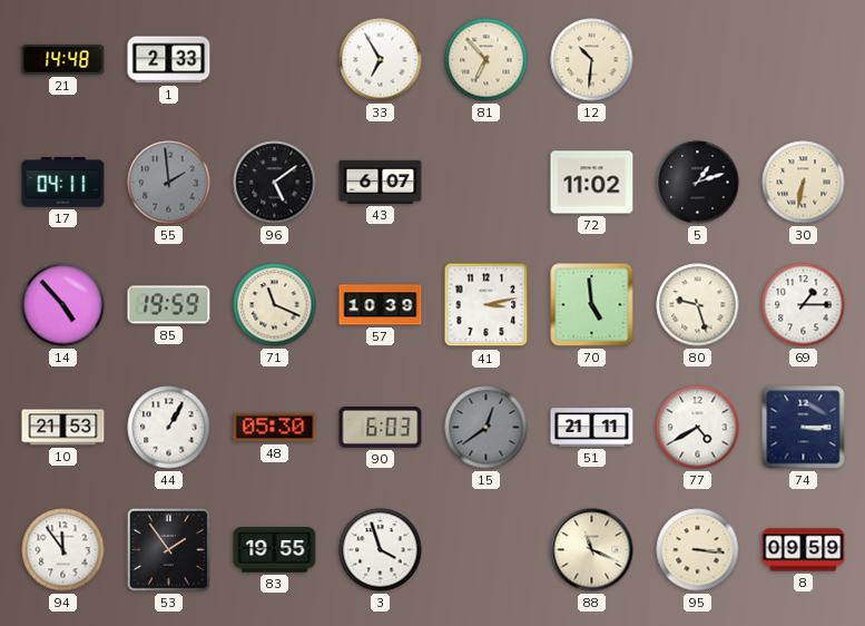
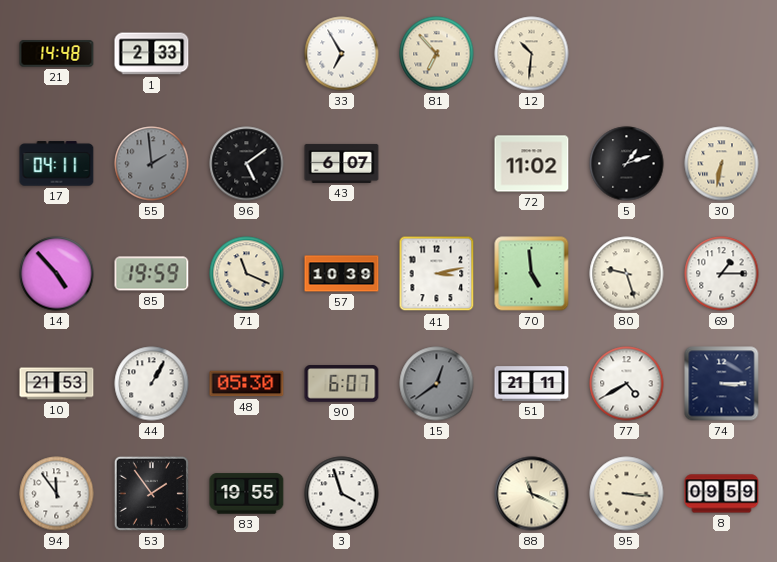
90: 6:03 -> 6:07
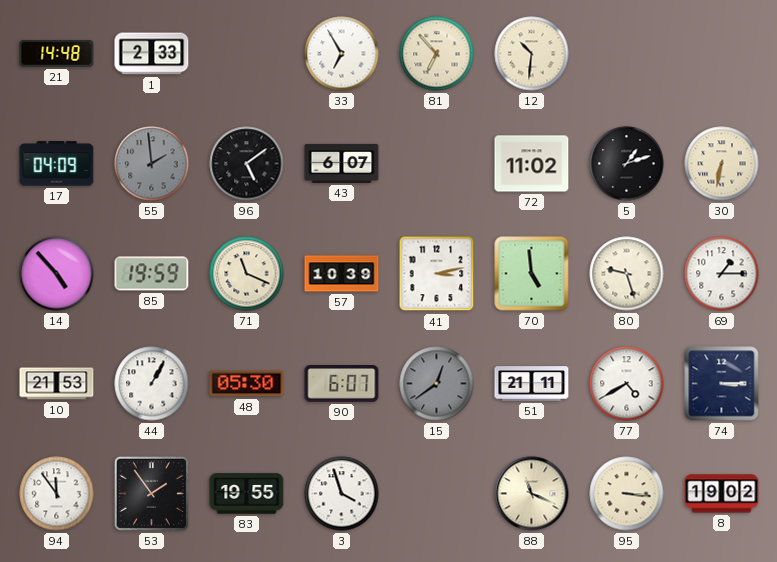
17: 04:11 -> 04:09
8: 09:59 -> 19:02
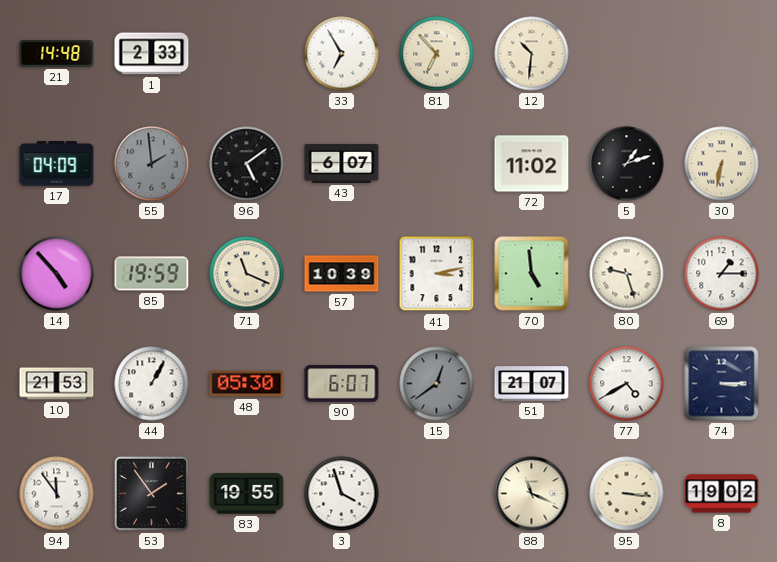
51: 21:11 -> 21:07
